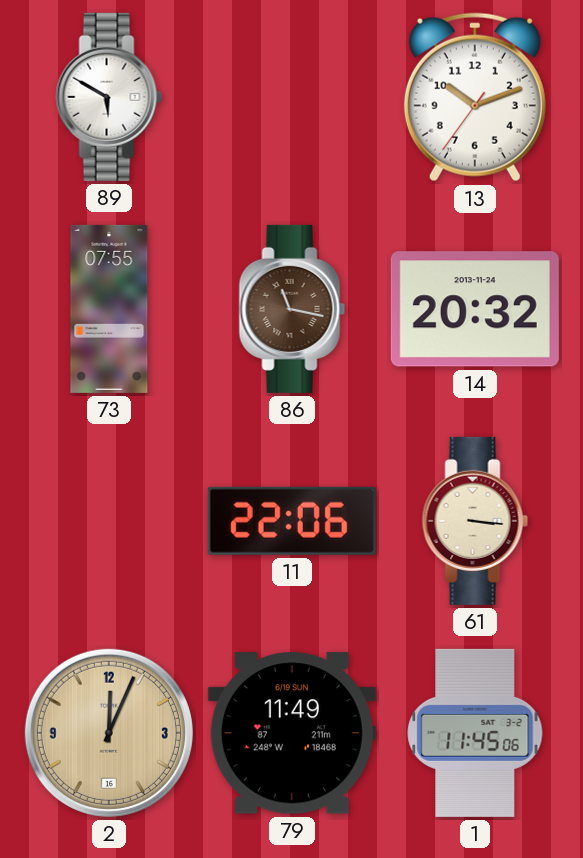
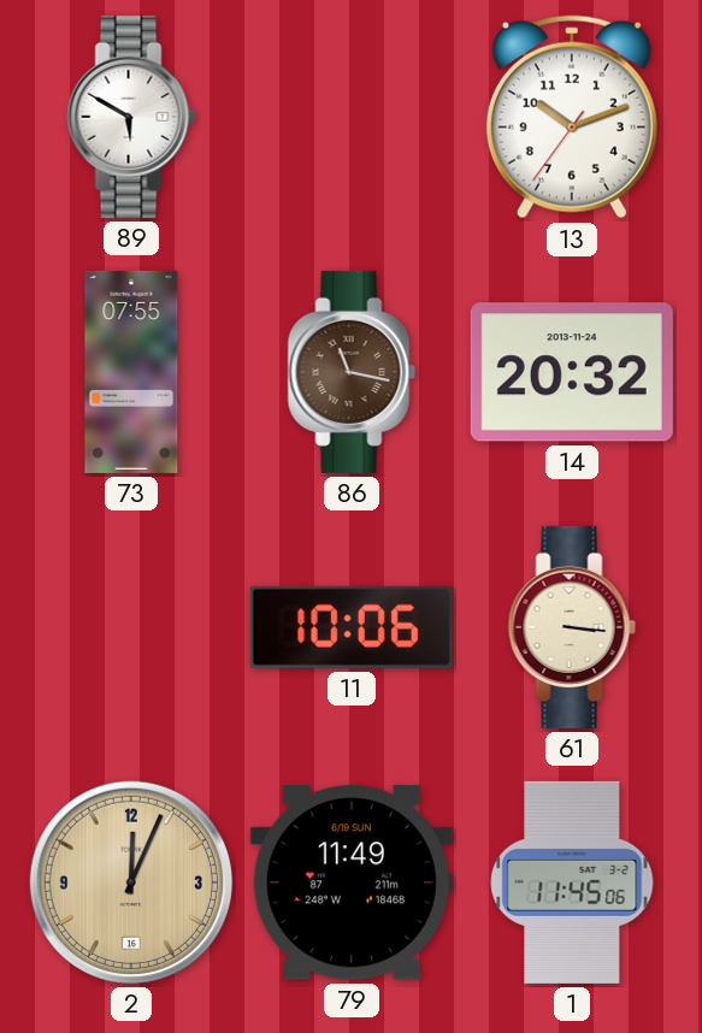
11: 22:06 -> 10:06
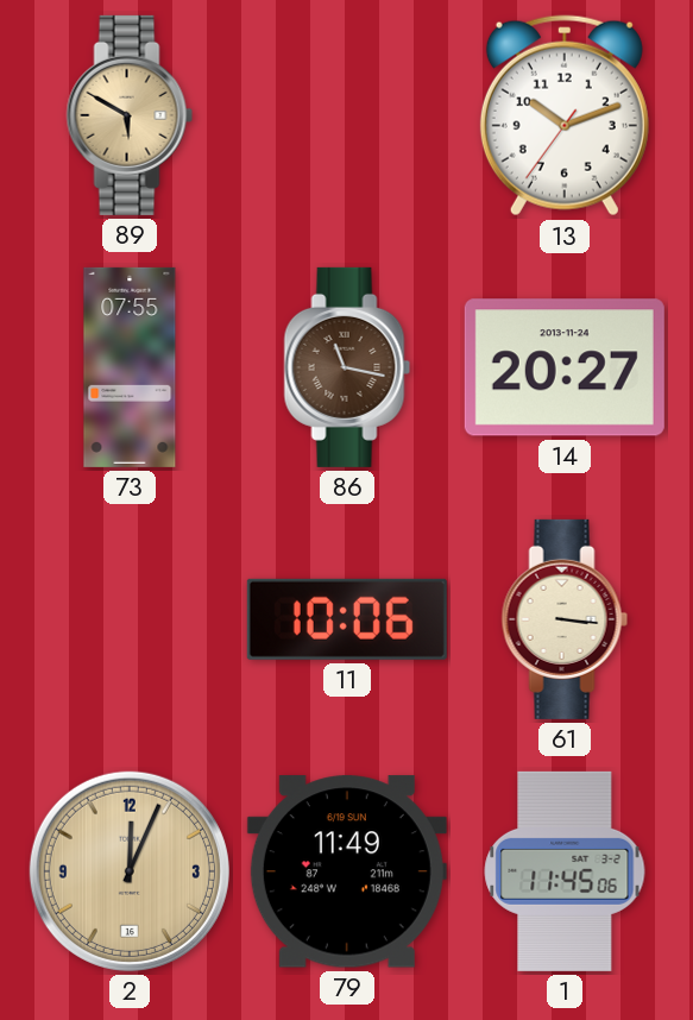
89 dial: white -> champagne
14: 20:32 -> 20:27
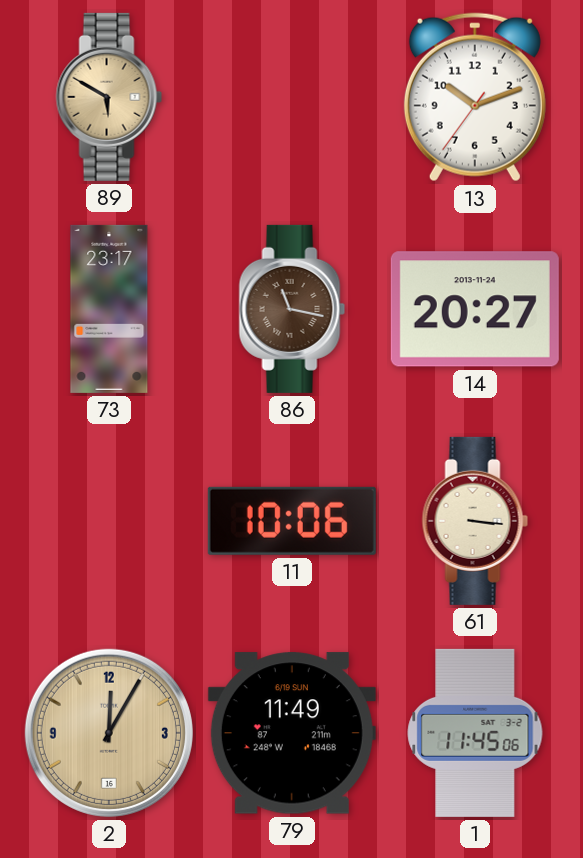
73: 07:55 -> 23:17
2: 12:04 -> 12:05
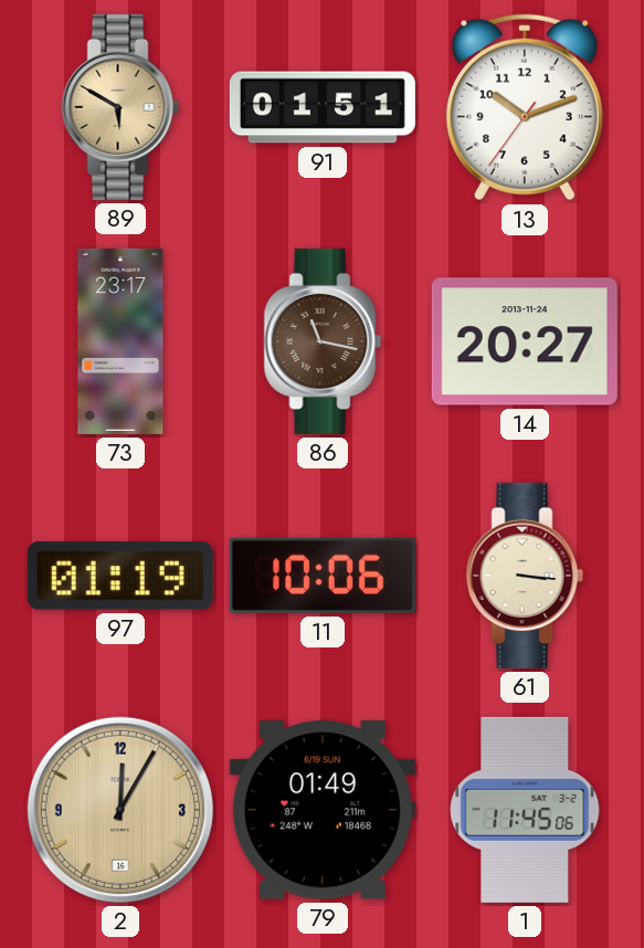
91: none -> 01:51
97: none -> 01:19
79: 11:49 -> 01:49
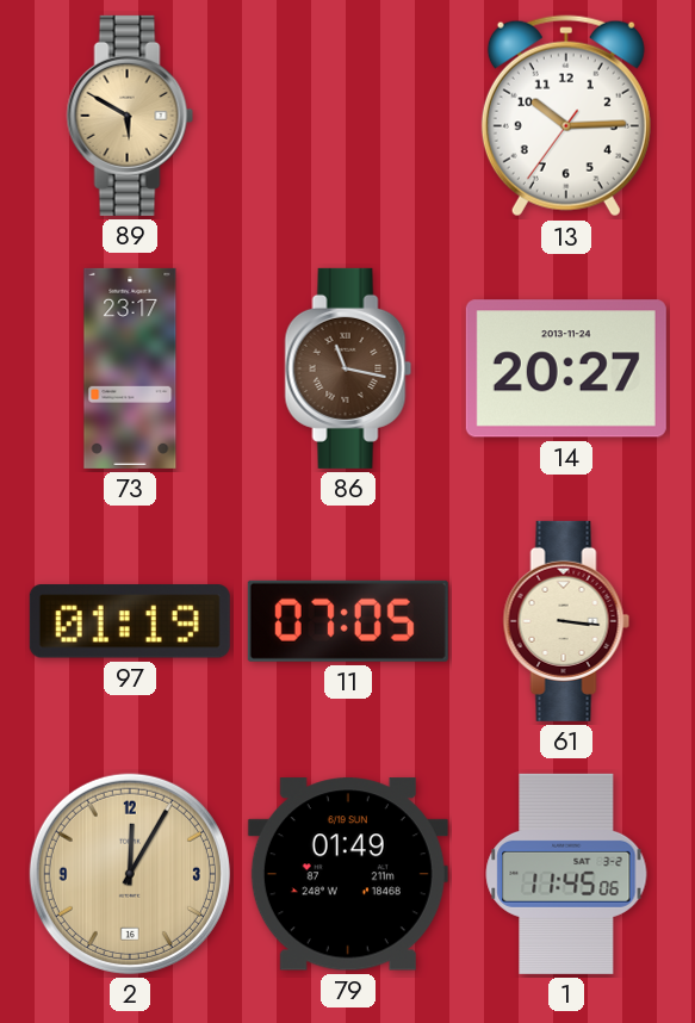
91: 01:51 -> none
13: 10:11 -> 10:14
11: 10:06 -> 07:05
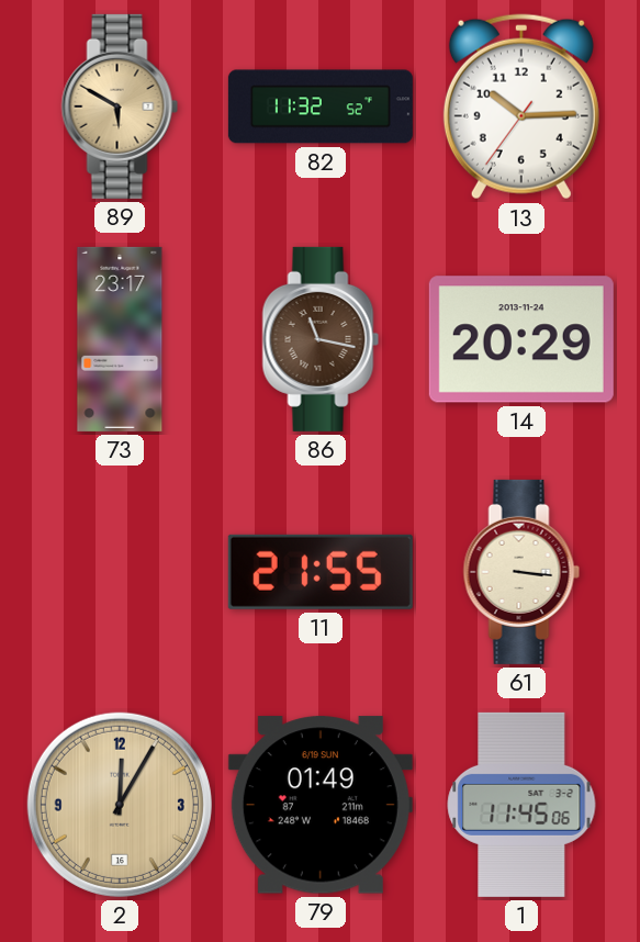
82: none -> 11:32
14: 20:27 -> 20:29
97: 01:19 -> none
11: 07:05 -> 21:55
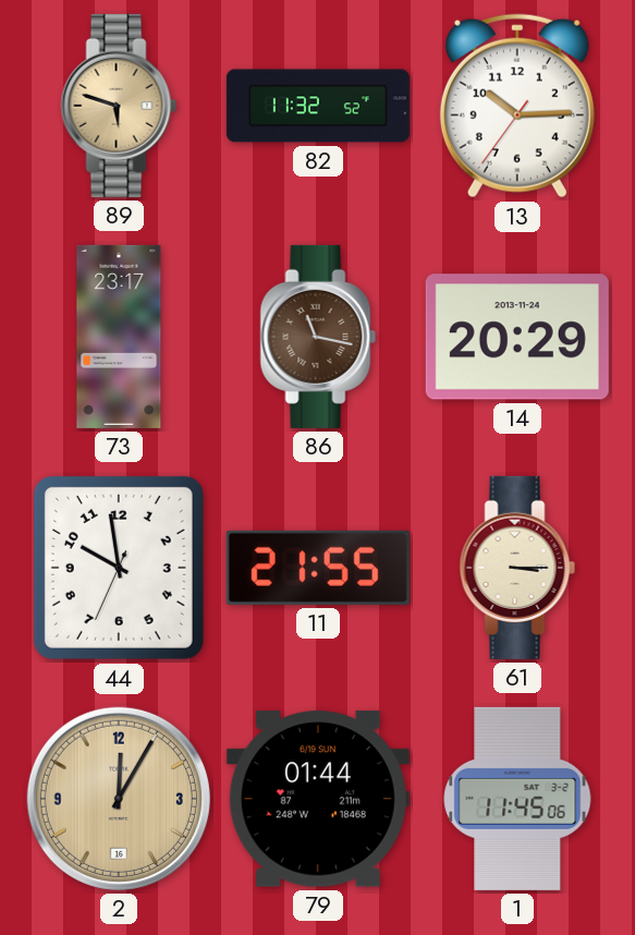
89: 5:50 -> 5:48
44: none -> 9:58
61: 3:16 -> 3:15
79: 01:49 -> 01:44
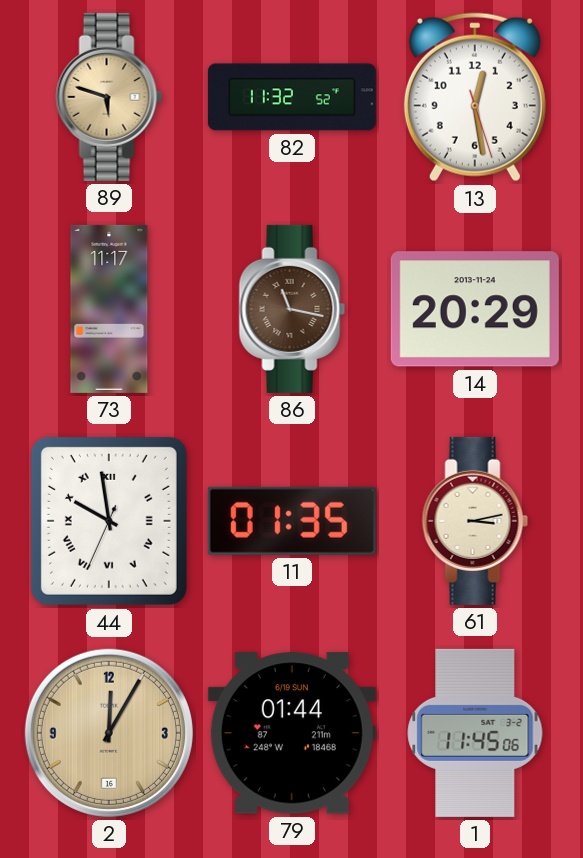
13: 10:14 -> 12:28
73: 23:17 -> 11:17
44 numerals: Arabic -> Roman
11: 21:55 -> 01:35
61: 3:15 -> 3:13
